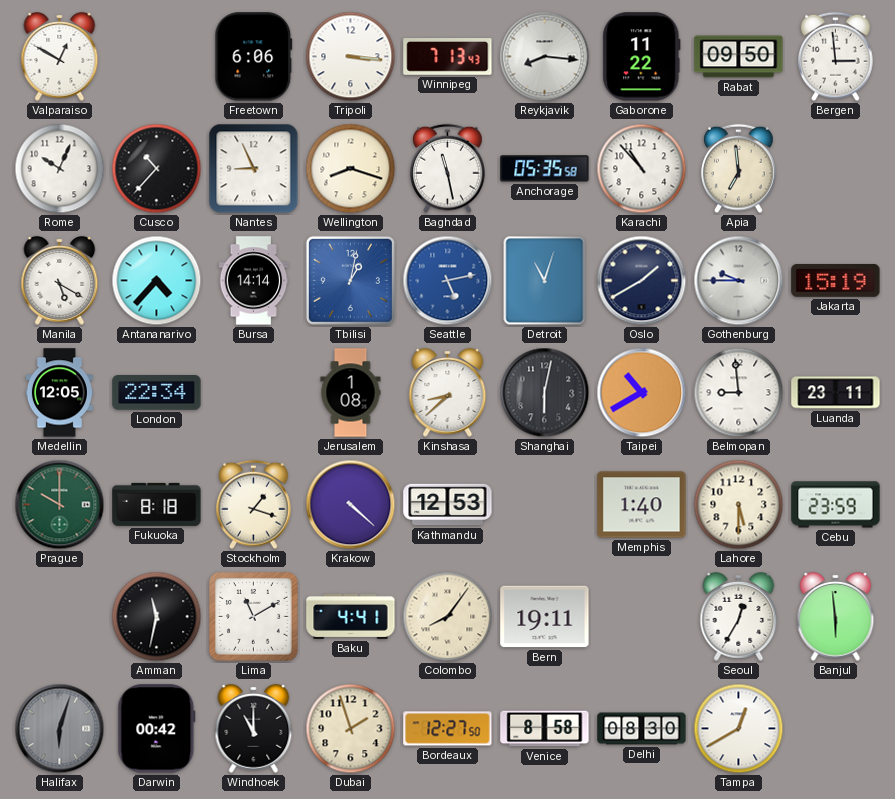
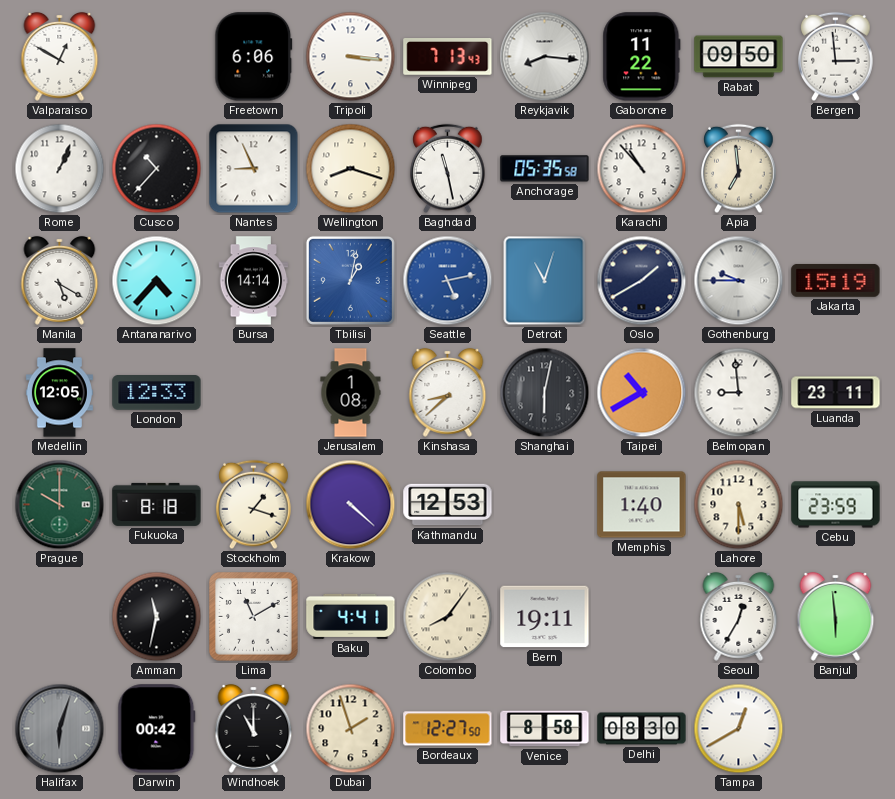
Rome: 10:04 -> 1:04
London: 22:34 -> 12:33
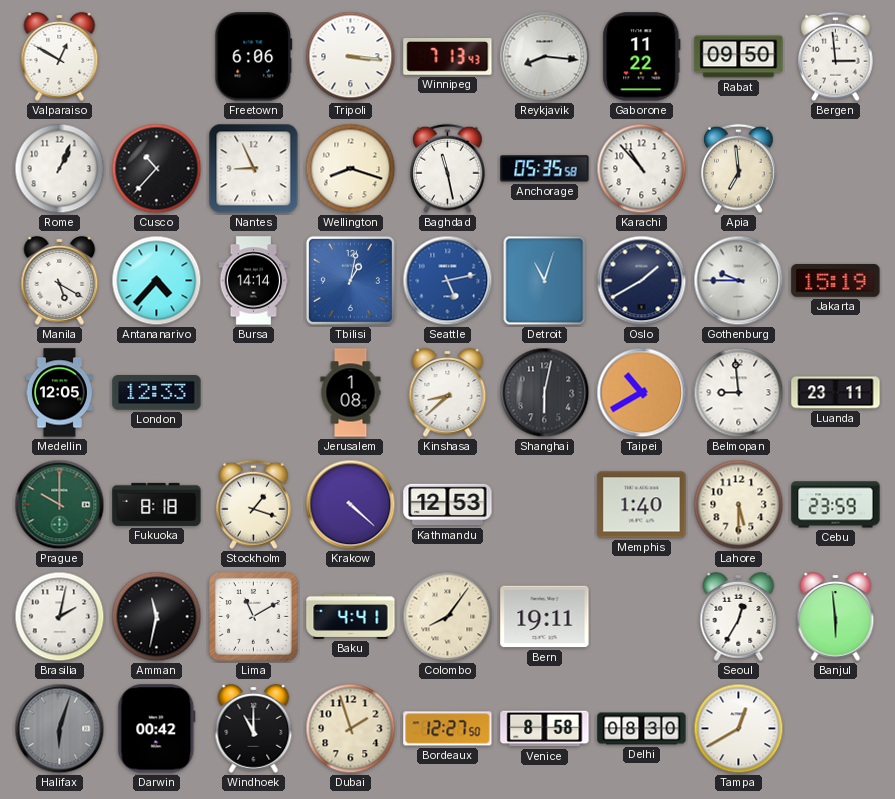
Brasilia: none -> 2:02
